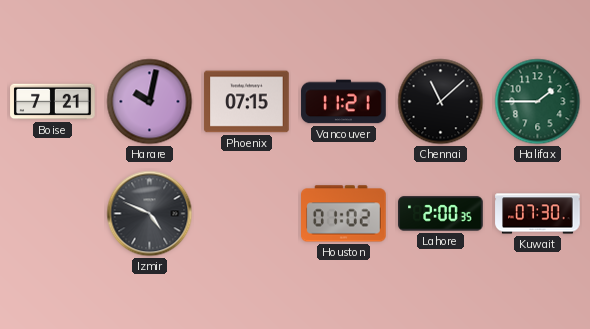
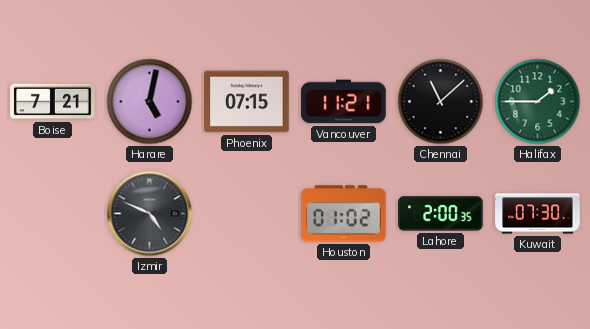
Harare: 10:02 -> 5:02
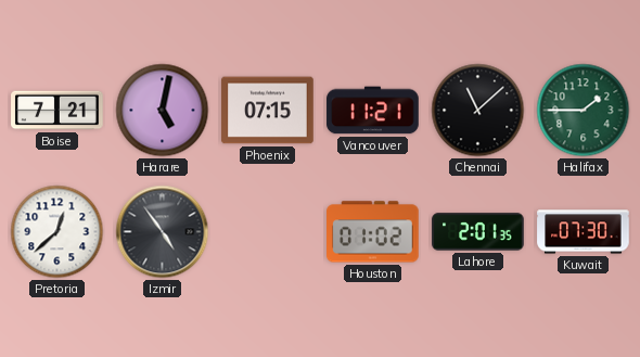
Pretoria: none -> 12:38
Izmir: 4:49 -> 4:54
Lahore: 2:00 -> 2:01
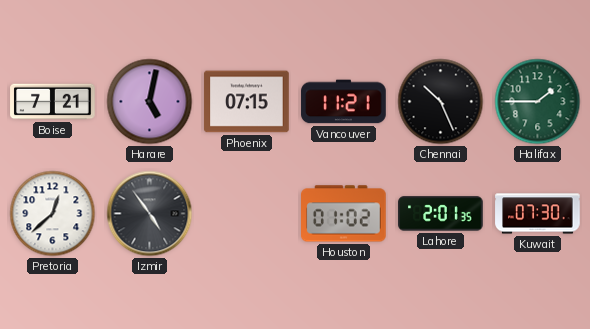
Chennai: 11:08 -> 10:26
